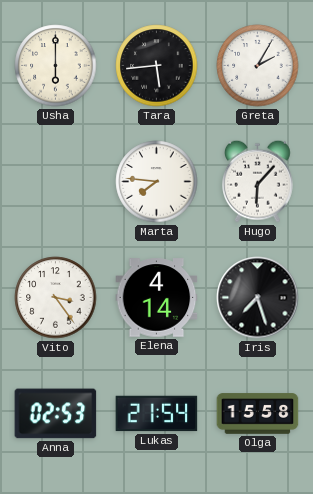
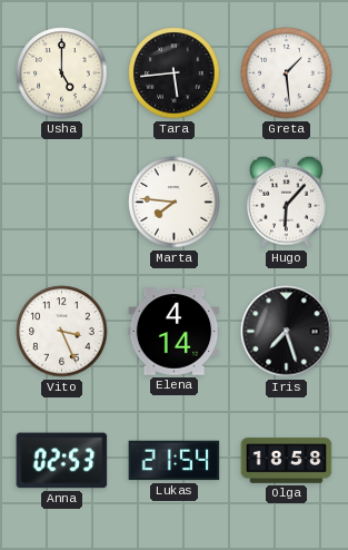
Usha: 6:00 -> 5:00
Greta: 2:05 -> 1:29
Vito: 3:24 -> 3:26
Olga: 15:58 -> 18:58
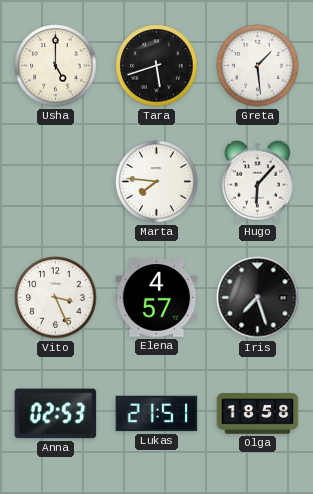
Tara: 5:44 -> 5:42
Elena: 4:14 -> 4:57
Lukas: 21:54 -> 21:51
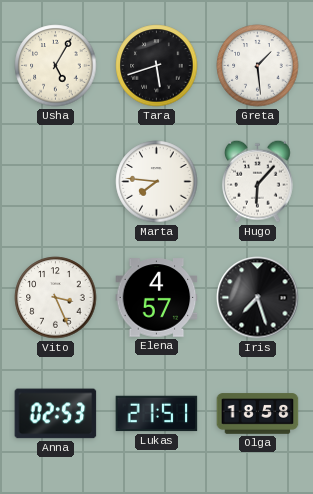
Usha: 5:00 -> 5:05
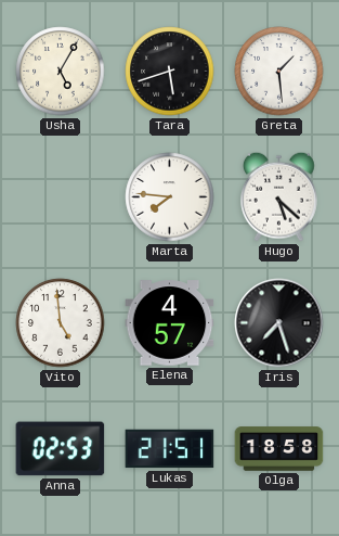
Hugo: 6:07 -> 5:22
Vito: 3:26 -> 4:59
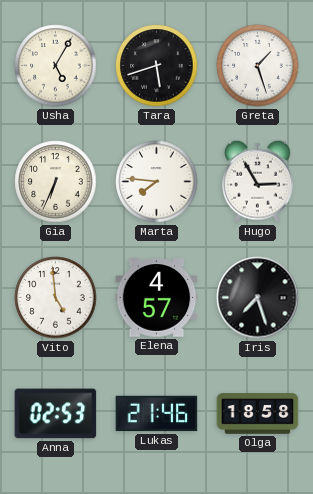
Greta: 1:29 -> 1:27
Gia: none -> 6:34
Hugo: 5:22 -> 2:55
Lukas: 21:51 -> 21:46
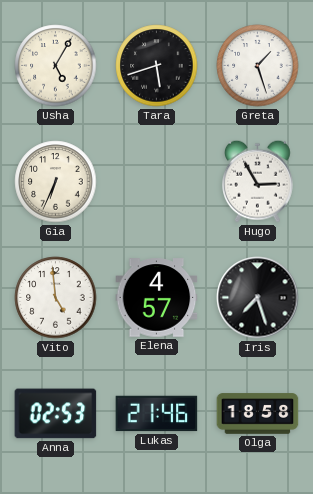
Marta: 7:46 -> none
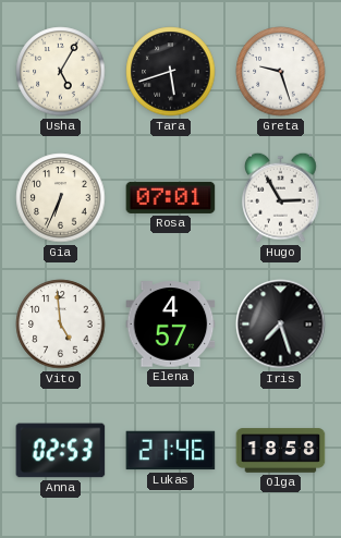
Greta: 1:27 -> 9:27
Rosa: none -> 07:01
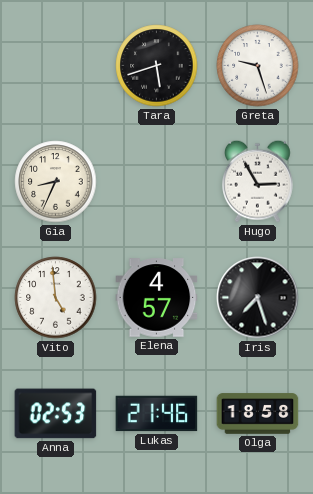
Usha: 5:05 -> none
Gia: 6:34 -> 8:34
Rosa: 07:01 -> none
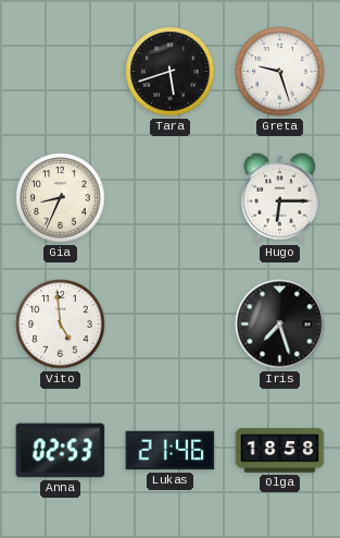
Hugo: 2:55 -> 6:15
Elena: 4:57 -> none
